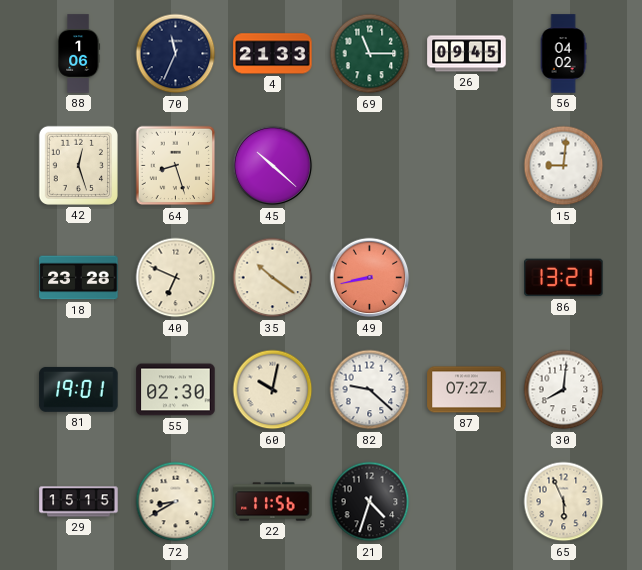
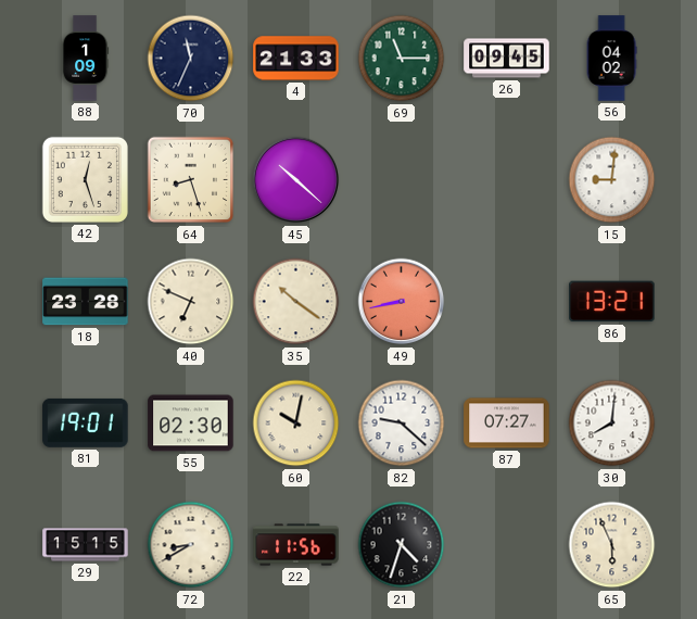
88: 1:06 -> 1:09
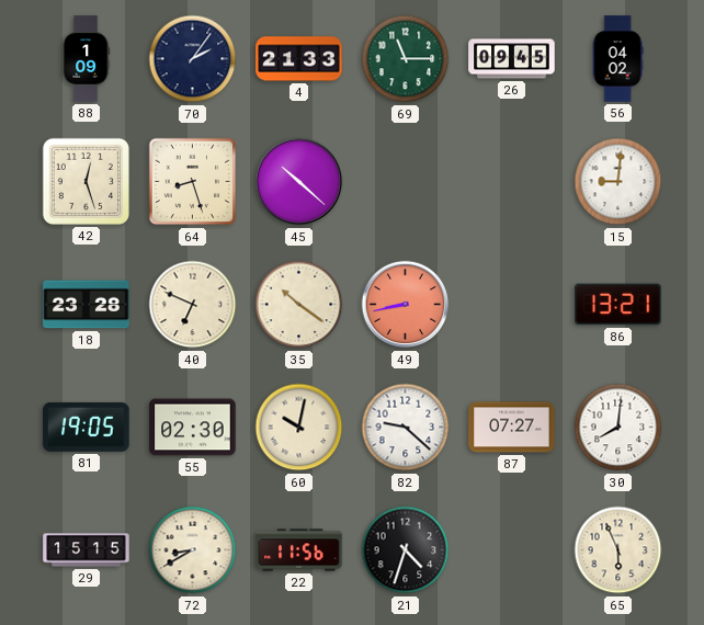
70: 11:34 -> 2:06
81: 19:01 -> 19:05
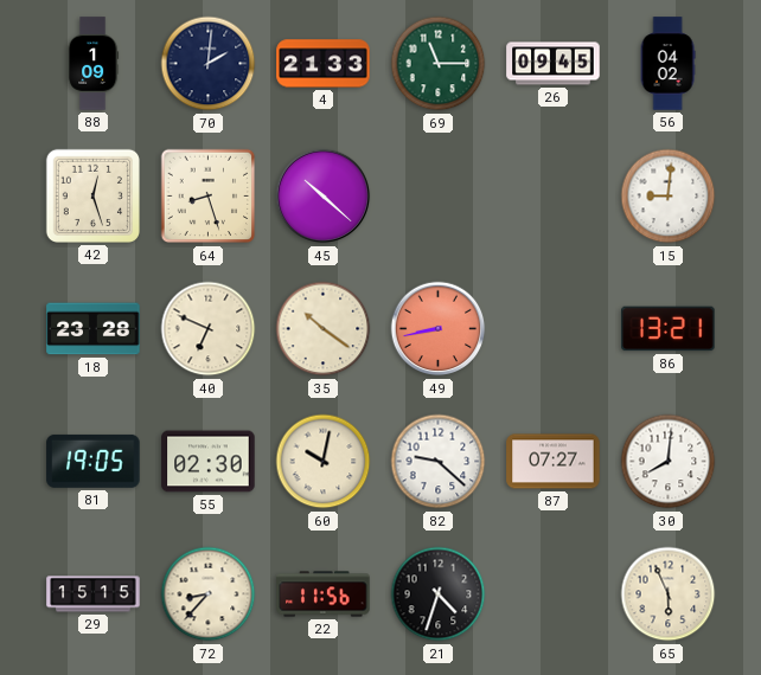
70: 2:06 -> 2:01
72: 8:40 -> 8:37
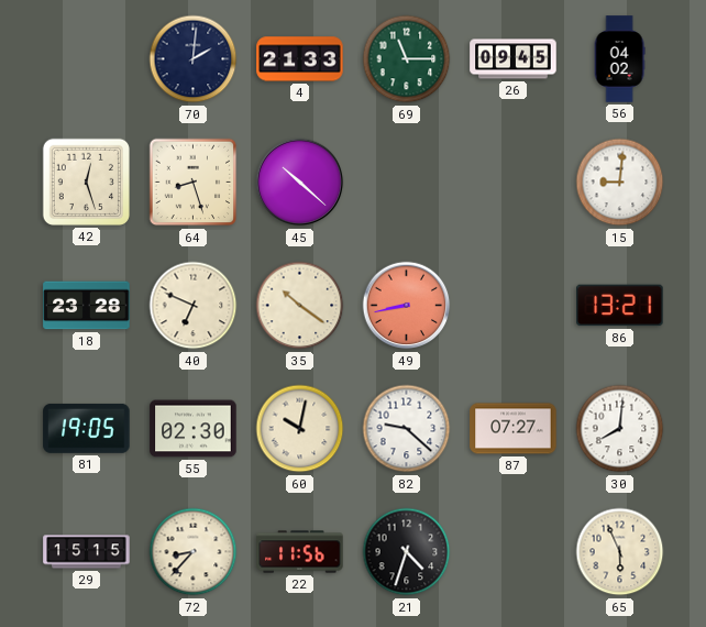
88: 1:09 -> none
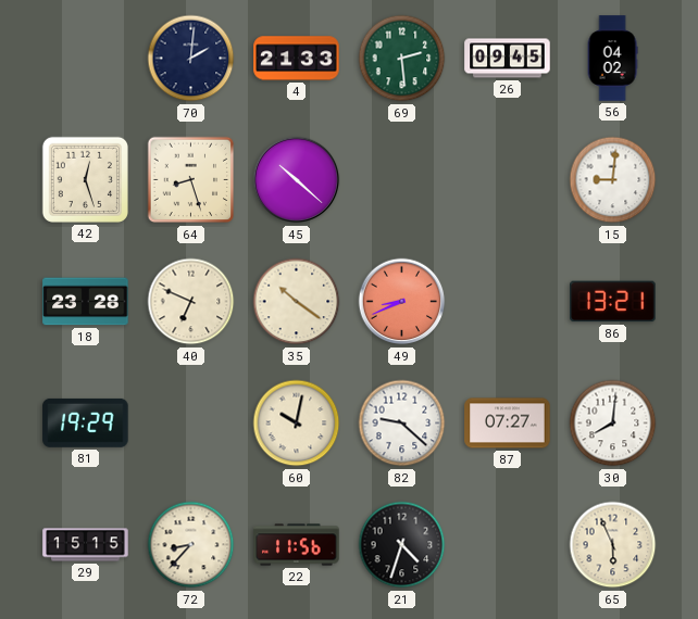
69: 11:15 -> 2:29
49: 8:43 -> 8:41
81: 19:05 -> 19:29
55: 02:30 -> none
